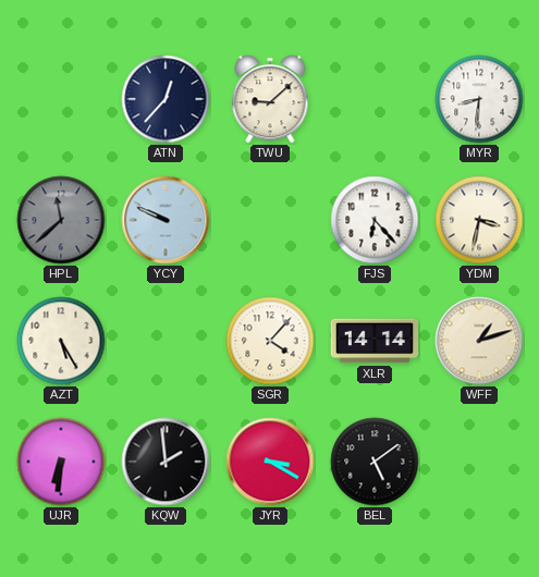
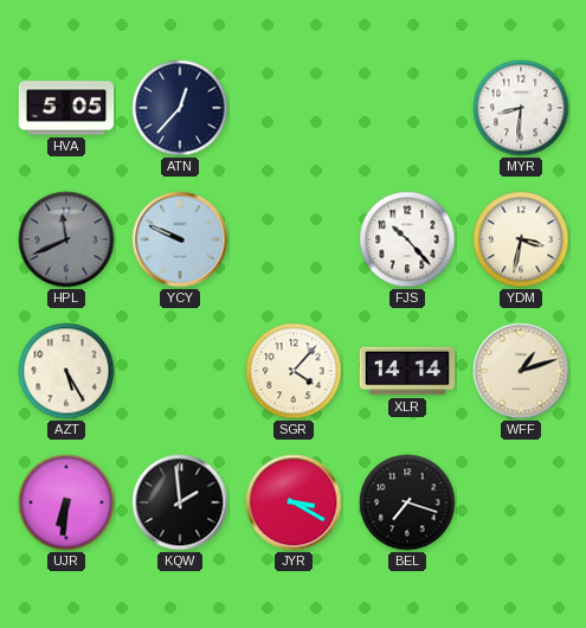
HVA: none -> 5:05
TWU: 9:08 -> none
HPL: 11:38 -> 11:41
FJS: 6:23 -> 10:23
BEL: 5:09 -> 7:18
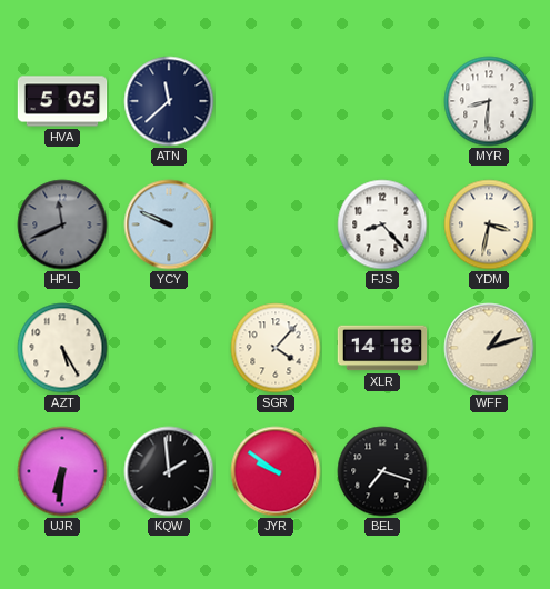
ATN: 12:37 -> 11:38
FJS: 10:23 -> 8:23
XLR: 14:14 -> 14:18
JYR: 3:20 -> 9:51
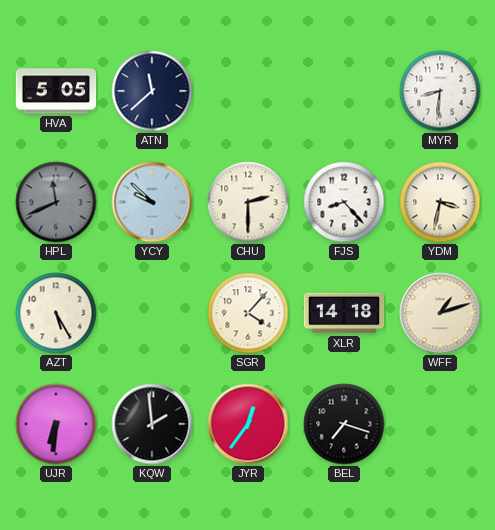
YCY: 9:49 -> 9:52
CHU: none -> 2:30
JYR: 9:51 -> 12:36
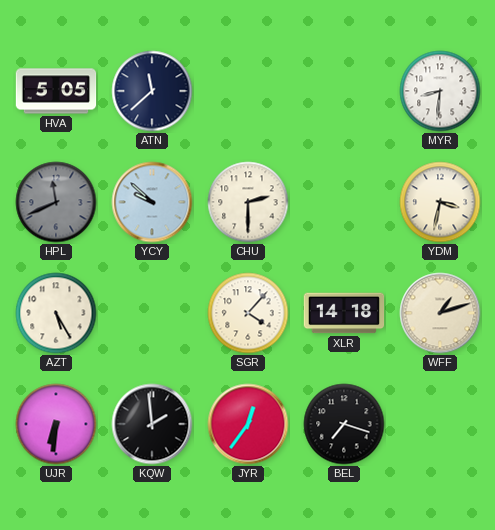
FJS: 8:23 -> none
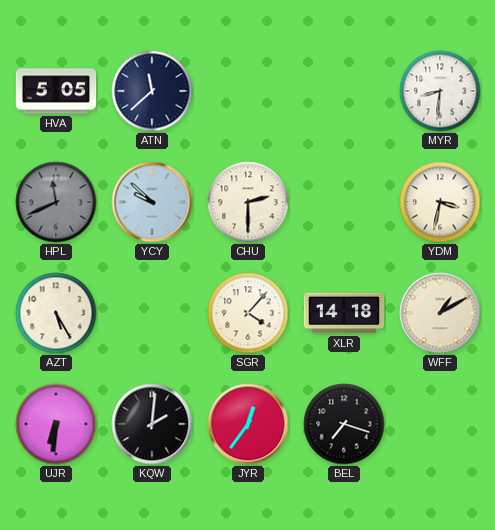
WFF: 1:12 -> 1:10
KQW: 1:59 -> 2:01
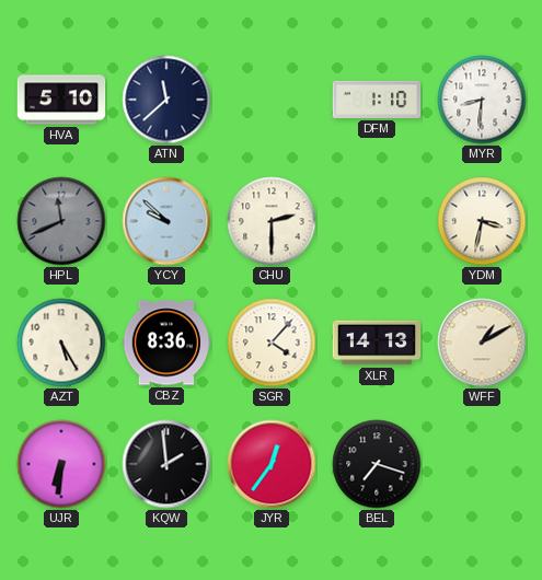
HVA: 5:05 -> 5:10
DFM: none -> 1:10
CBZ: none -> 8:36
XLR: 14:18 -> 14:13
KQW: 2:01 -> 1:59
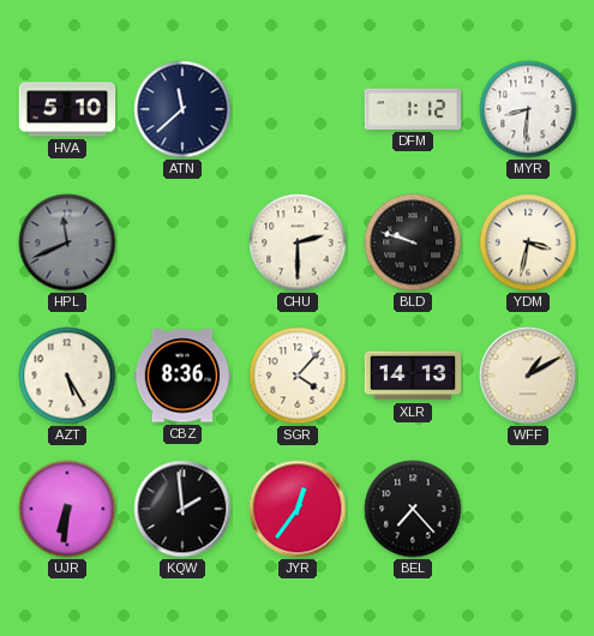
DFM: 1:10 -> 1:12
YCY: 9:52 -> none
BLD: none -> 9:48
BEL: 7:18 -> 7:23
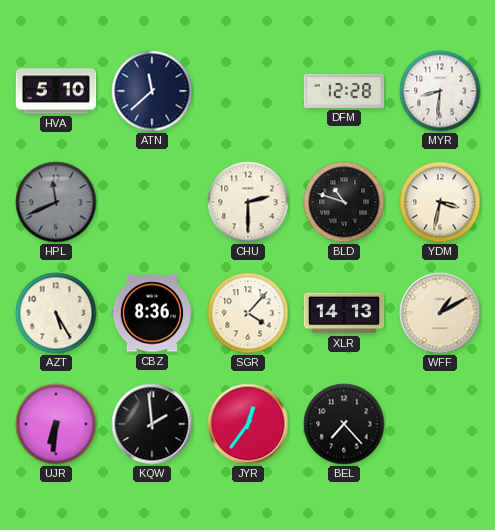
DFM: 1:12 -> 12:28
BLD: 9:48 -> 10:48
